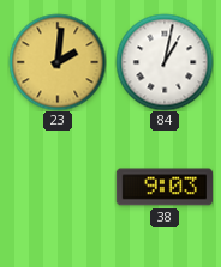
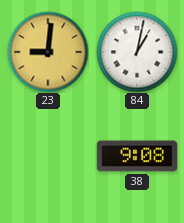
23: 2:01 -> 9:01
38: 9:03 -> 9:08
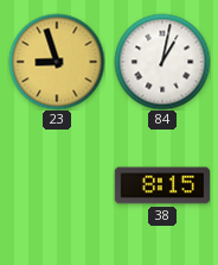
23: 9:01 -> 8:57
38: 9:08 -> 8:15
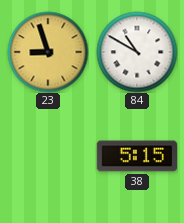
84: 1:02 -> 10:50
38: 8:15 -> 5:15
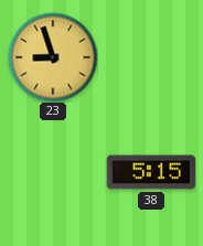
84: 10:50 -> none
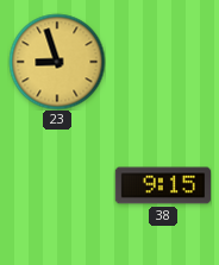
38: 5:15 -> 9:15
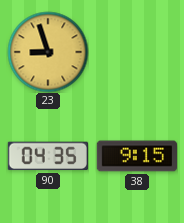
90: none -> 04:35
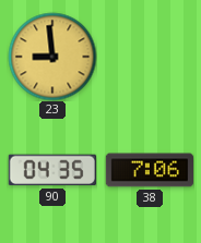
23: 8:57 -> 8:59
38: 9:15 -> 7:06
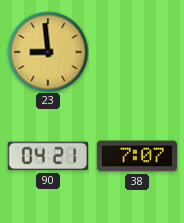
90: 04:35 -> 04:21
38: 7:06 -> 7:07
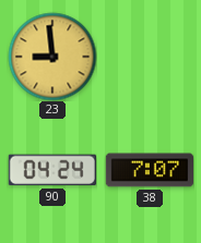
90: 04:21 -> 04:24
